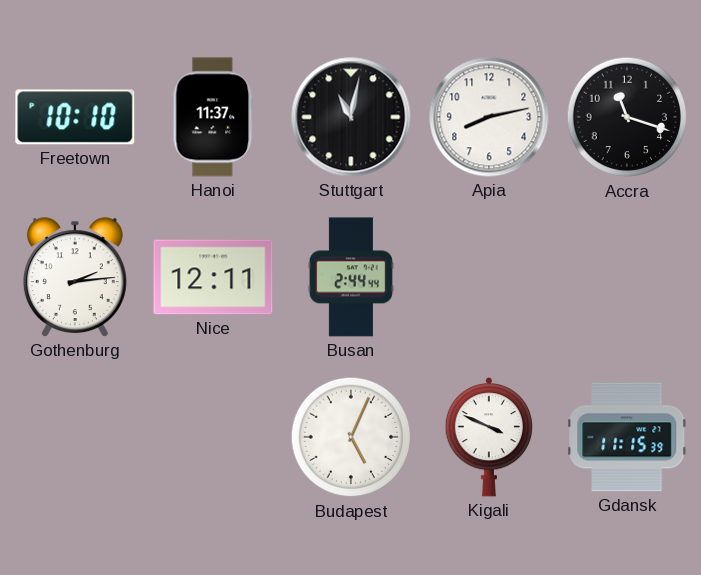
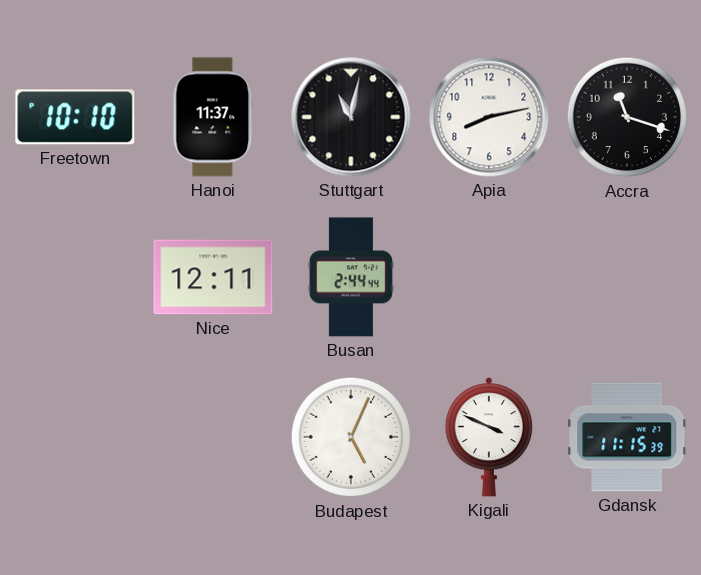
Gothenburg: 2:14 -> none
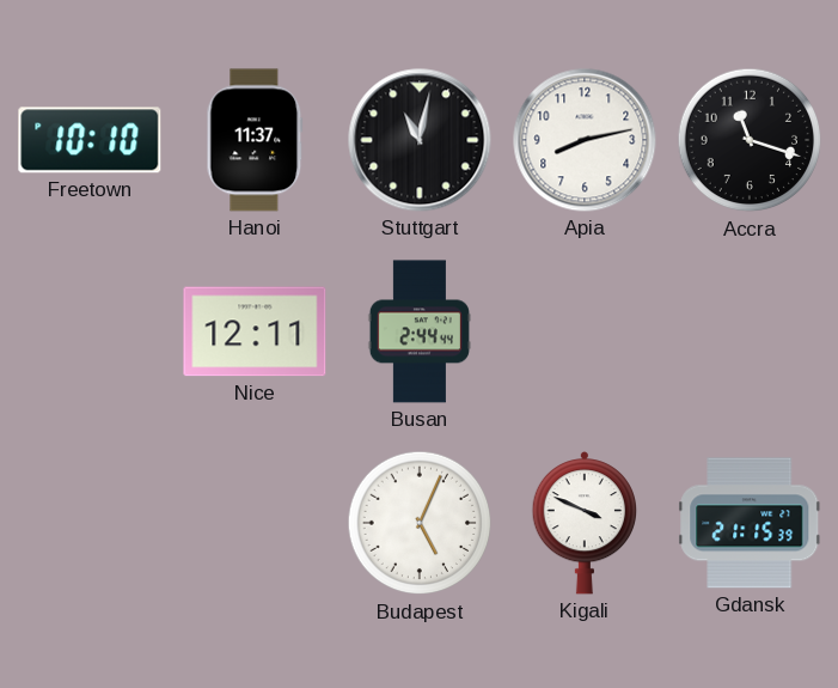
Gdansk: 11:15 -> 21:15
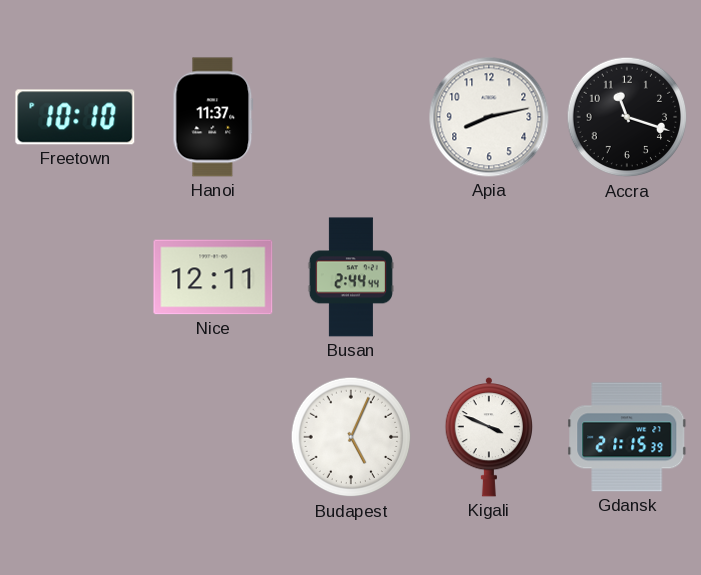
Stuttgart: 11:02 -> none
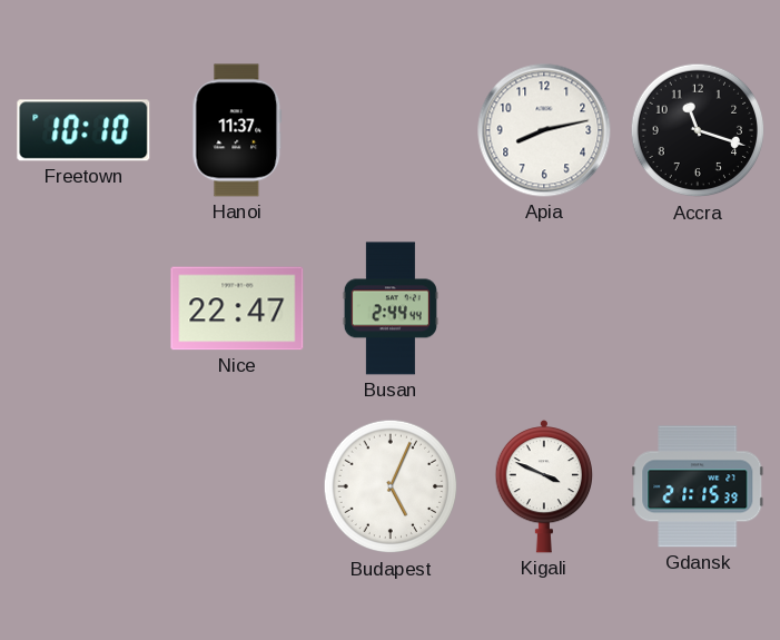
Nice: 12:11 -> 22:47
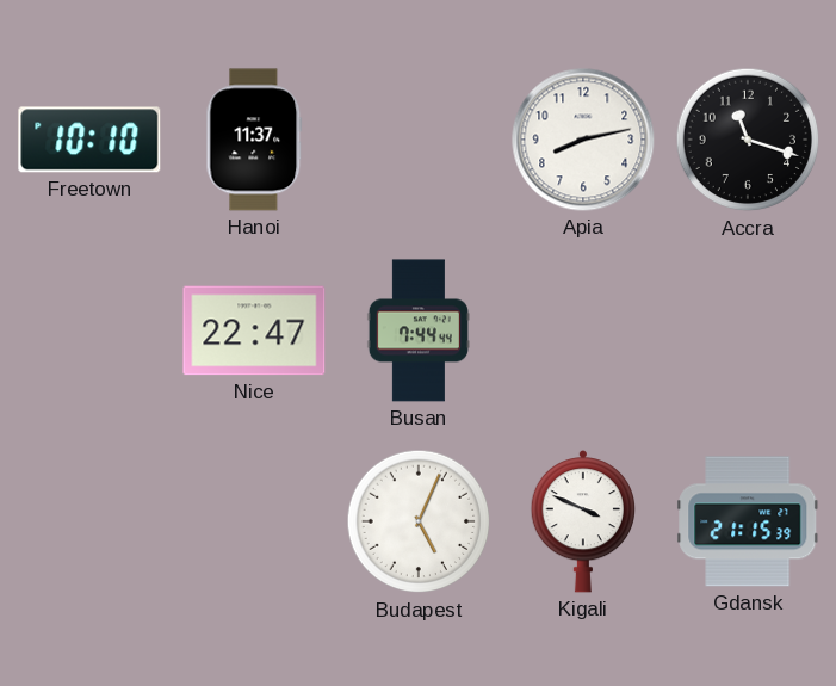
Busan: 2:44 -> 7:44
